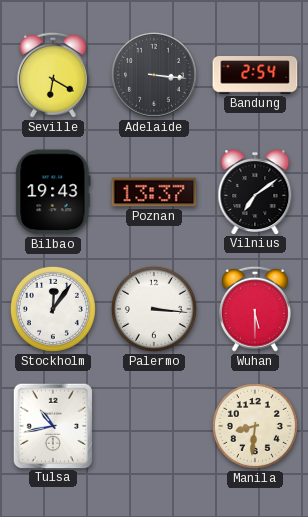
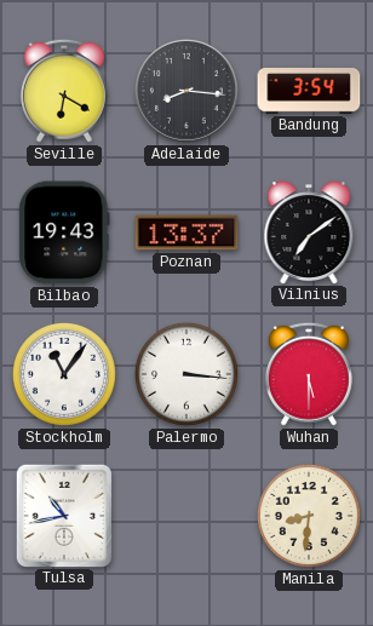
Adelaide: 3:16 -> 8:16
Bandung: 2:54 -> 3:54
Stockholm: 12:06 -> 11:06
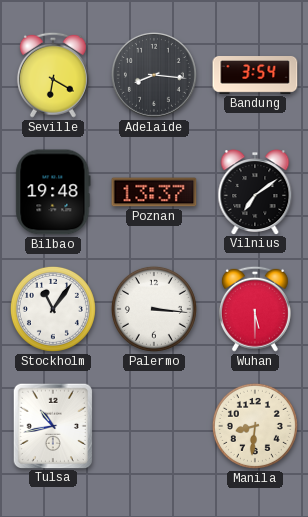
Bilbao: 19:43 -> 19:48
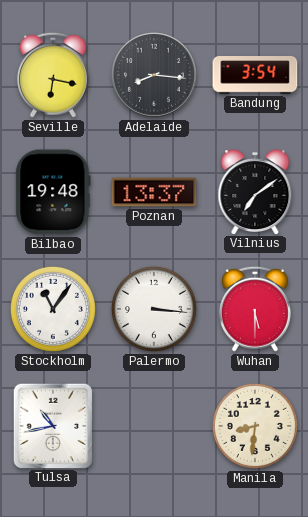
Seville: 6:20 -> 6:17
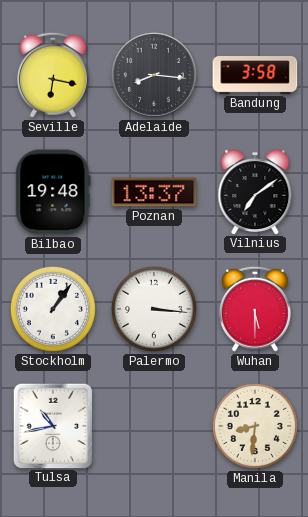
Bandung: 3:54 -> 3:58
Stockholm: 11:06 -> 1:06
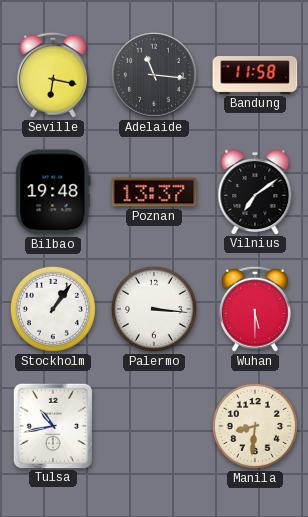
Adelaide: 8:16 -> 11:16
Bandung: 3:58 -> 11:58
